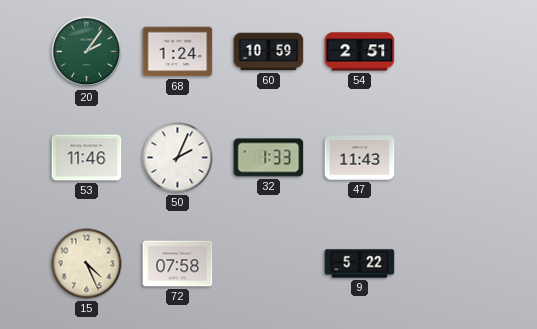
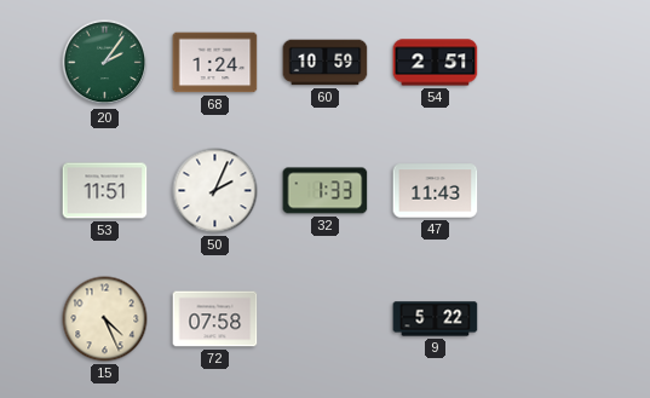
53: 11:46 -> 11:51
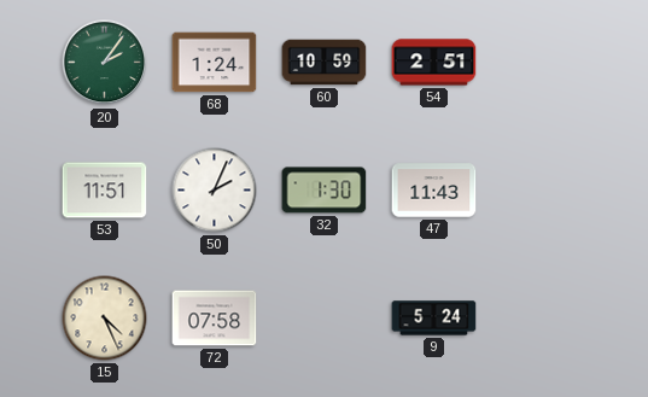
32: 1:33 -> 1:30
9: 5:22 -> 5:24
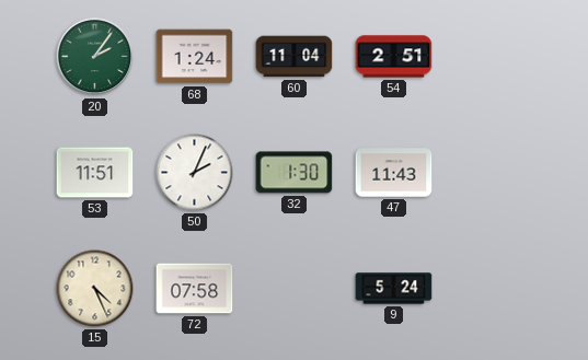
60: 10:59 -> 11:04
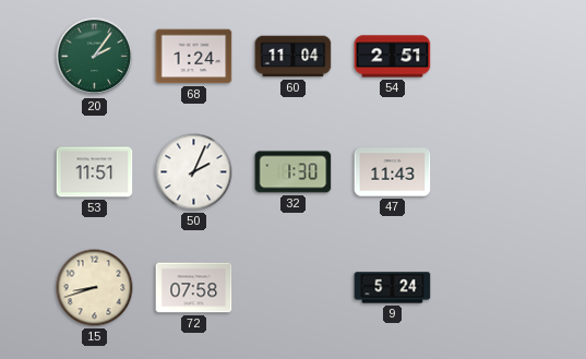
15: 4:26 -> 8:42
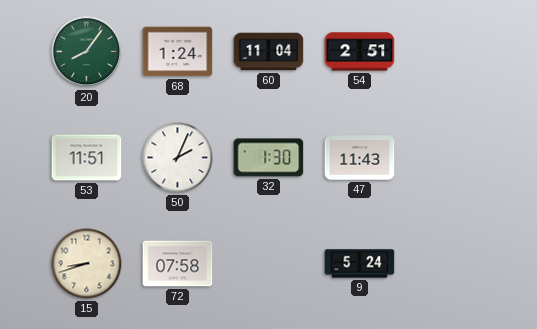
20: 2:06 -> 8:06
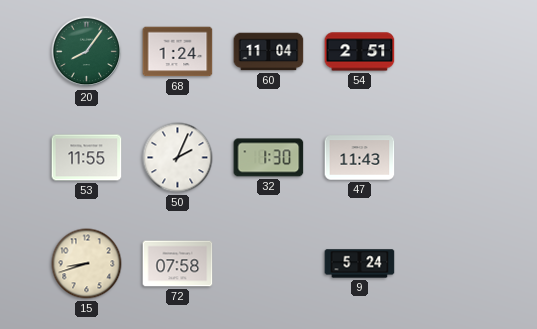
53: 11:51 -> 11:55
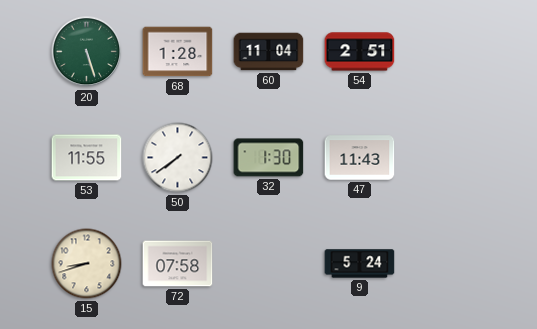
20: 8:06 -> 5:27
68: 1:24 -> 1:28
50: 2:04 -> 7:39
